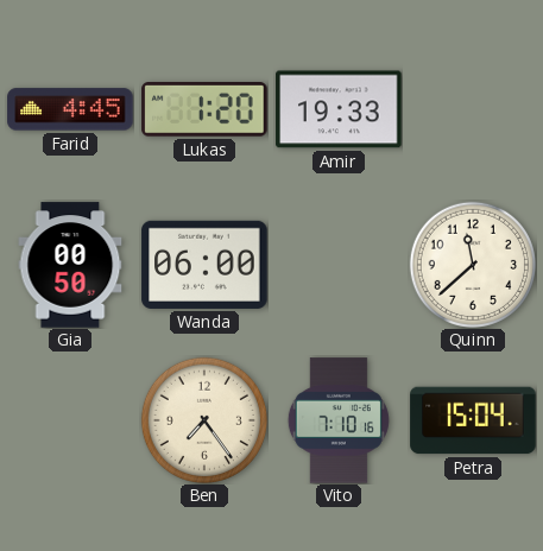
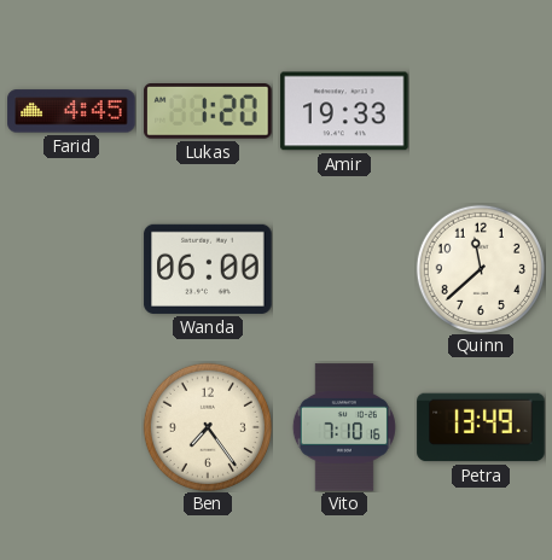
Gia: 00:50 -> none
Petra: 15:04 -> 13:49
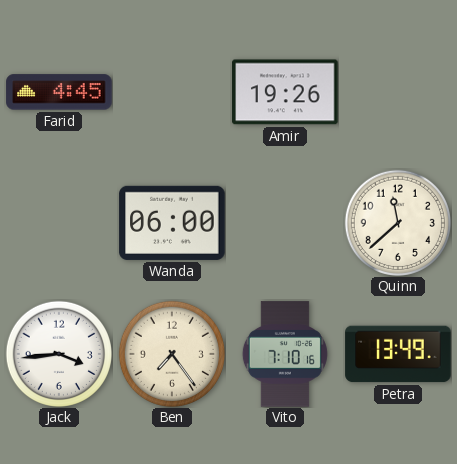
Lukas: 1:20 -> none
Amir: 19:33 -> 19:26
Jack: none -> 3:44
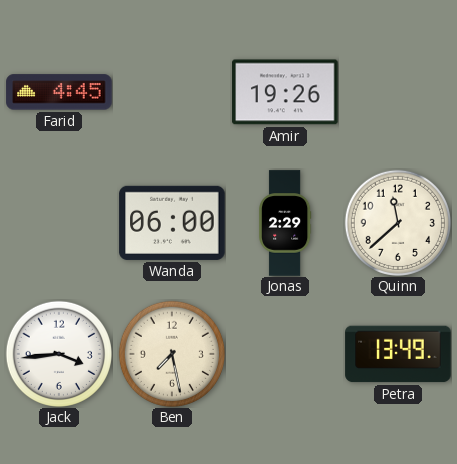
Jonas: none -> 2:29
Ben: 7:24 -> 7:28
Vito: 7:10 -> none
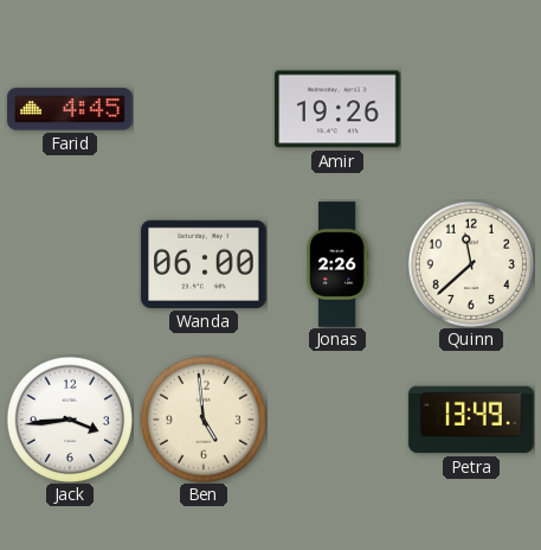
Jonas: 2:29 -> 2:26
Ben: 7:28 -> 4:59
